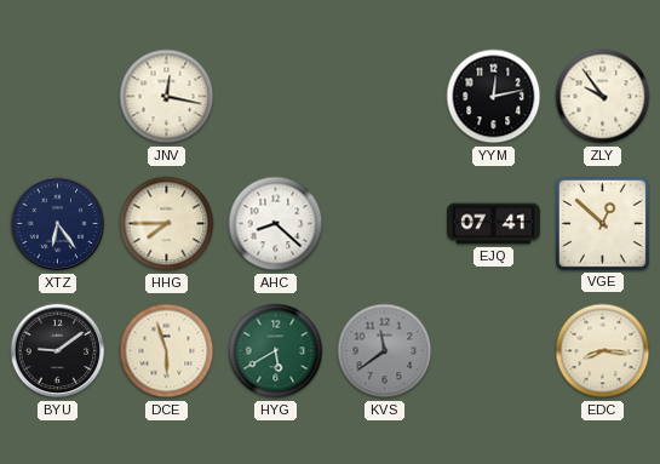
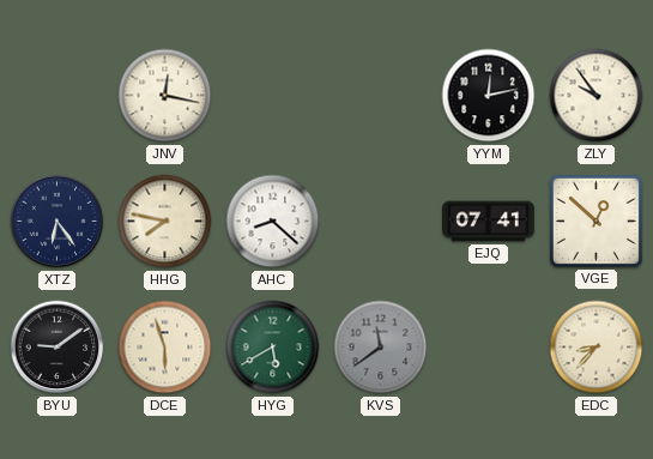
HHG: 7:45 -> 7:47
EDC: 8:16 -> 8:37
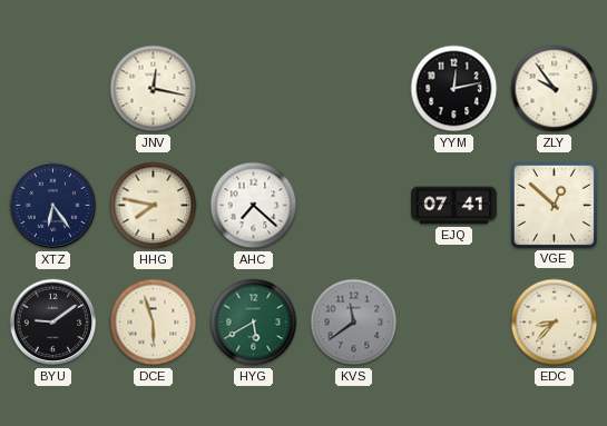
AHC: 8:22 -> 7:22
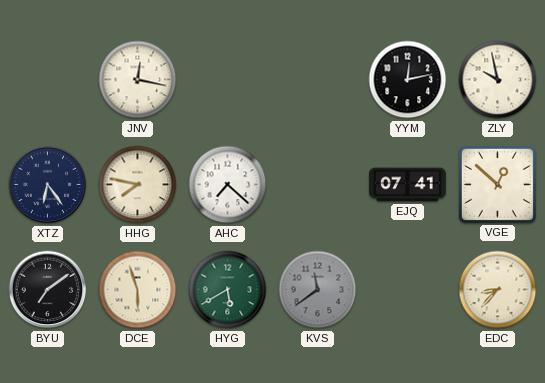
ZLY: 9:54 -> 9:58
BYU: 9:09 -> 7:09
